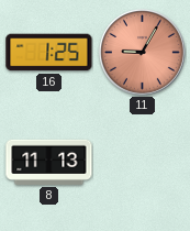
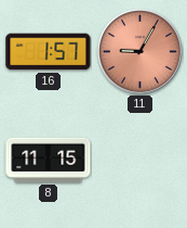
16: 1:25 -> 1:57
8: 11:13 -> 11:15
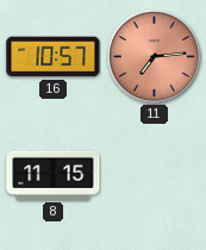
16: 1:57 -> 10:57
11: 9:05 -> 7:14
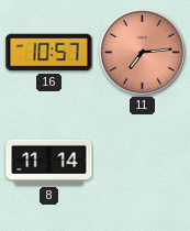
8: 11:15 -> 11:14
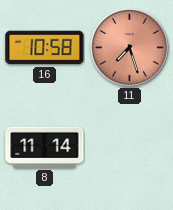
16: 10:57 -> 10:58
11: 7:14 -> 7:27
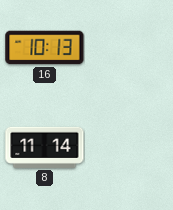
16: 10:58 -> 10:13
11: 7:27 -> none
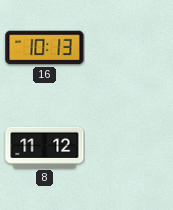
8: 11:14 -> 11:12
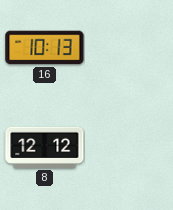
8: 11:12 -> 12:12
